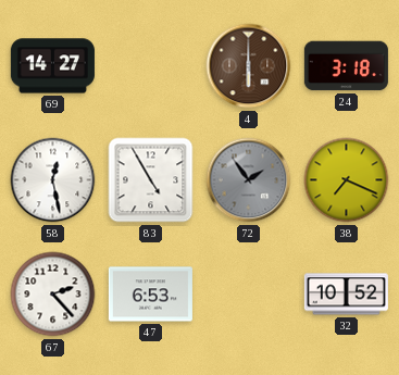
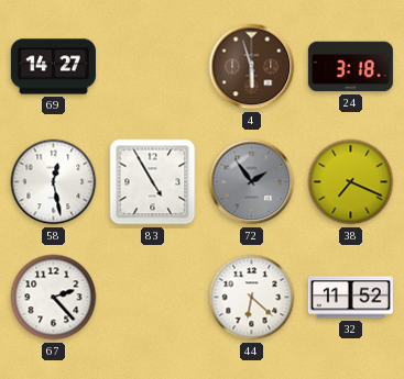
4: 6:00 -> 5:57
47: 6:53 -> none
44: none -> 6:22
32: 10:52 -> 11:52
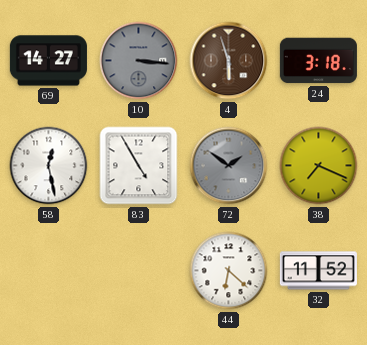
10: none -> 3:16
72: 1:54 -> 1:51
67: 2:23 -> none
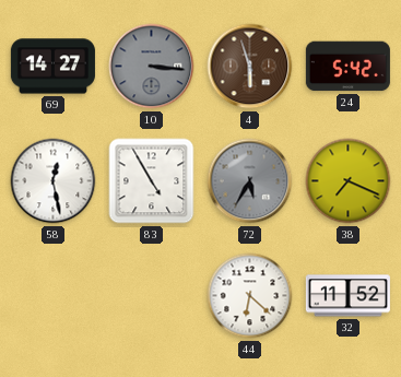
24: 3:18 -> 5:42
72: 1:51 -> 5:35
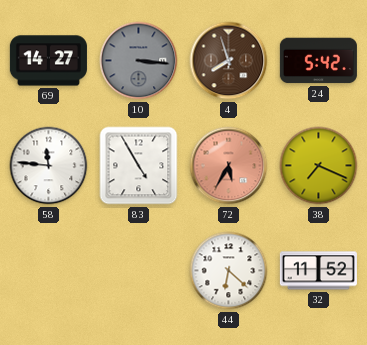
4: 5:57 -> 7:57
58: 12:28 -> 11:46
72 dial: grey -> salmon
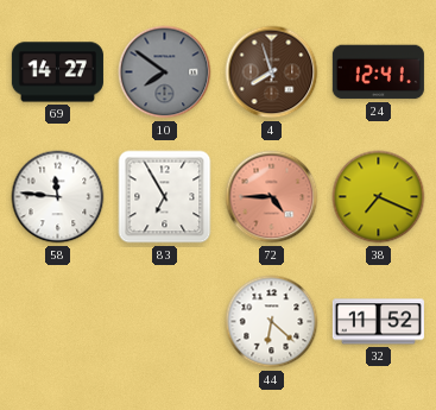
10: 3:16 -> 7:51
24: 5:42 -> 12:41
83: 4:55 -> 6:55
72: 5:35 -> 4:45
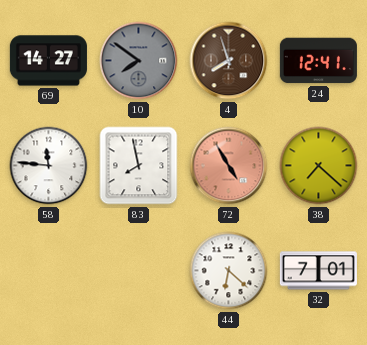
83: 6:55 -> 7:58
72: 4:45 -> 4:55
38: 7:19 -> 7:22
32: 11:52 -> 7:01
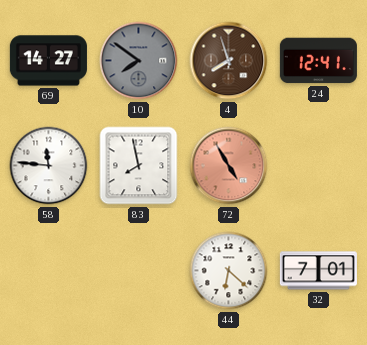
38: 7:22 -> none
